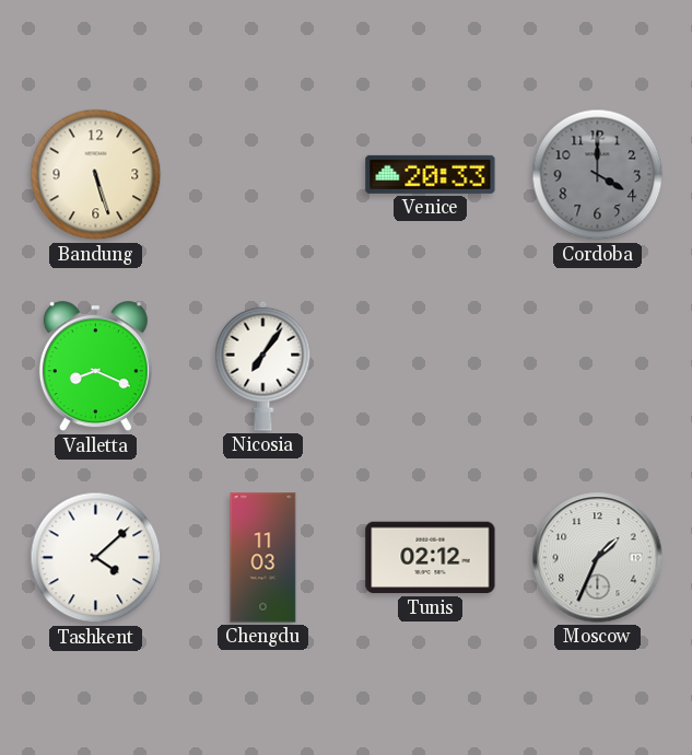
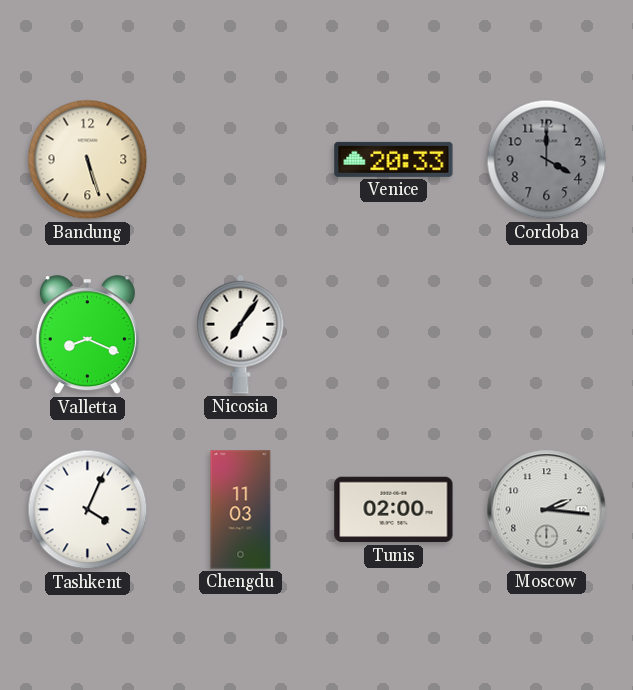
Tashkent: 4:08 -> 4:04
Tunis: 02:12 -> 02:00
Moscow: 1:34 -> 2:16
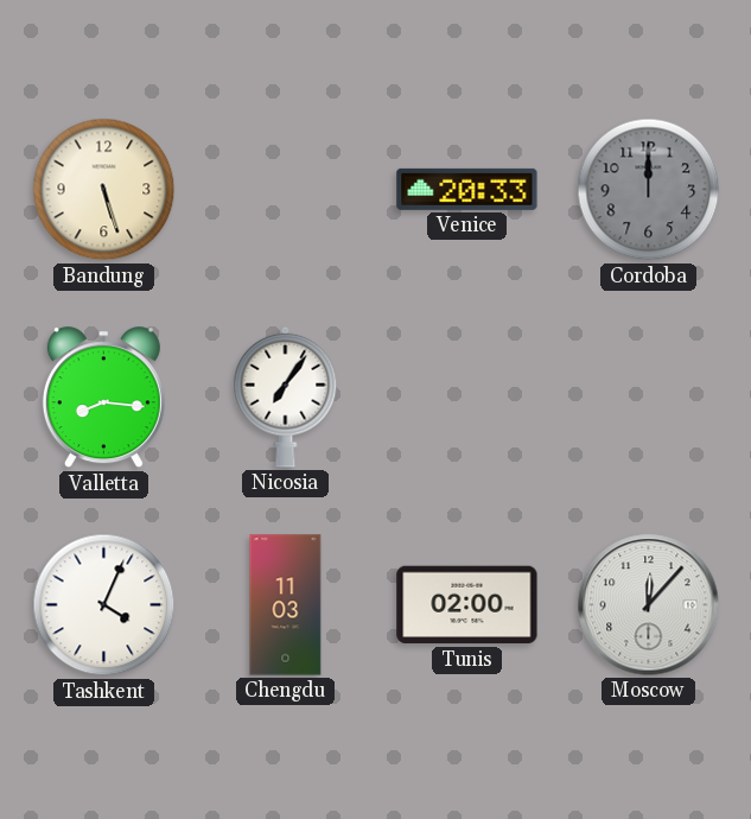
Cordoba: 4:00 -> 12:00
Valletta: 8:19 -> 8:16
Moscow: 2:16 -> 12:07
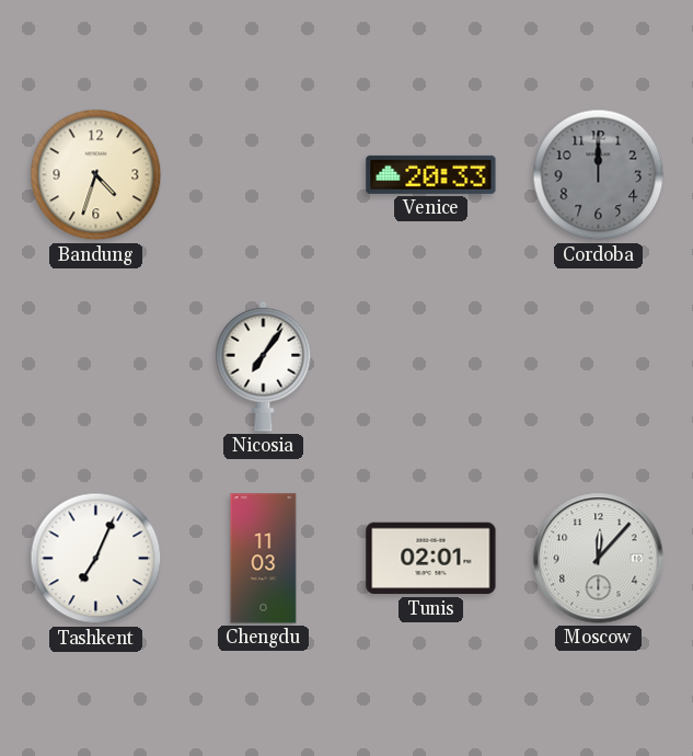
Bandung: 5:27 -> 4:33
Valletta: 8:16 -> none
Tashkent: 4:04 -> 7:04
Tunis: 02:00 -> 02:01
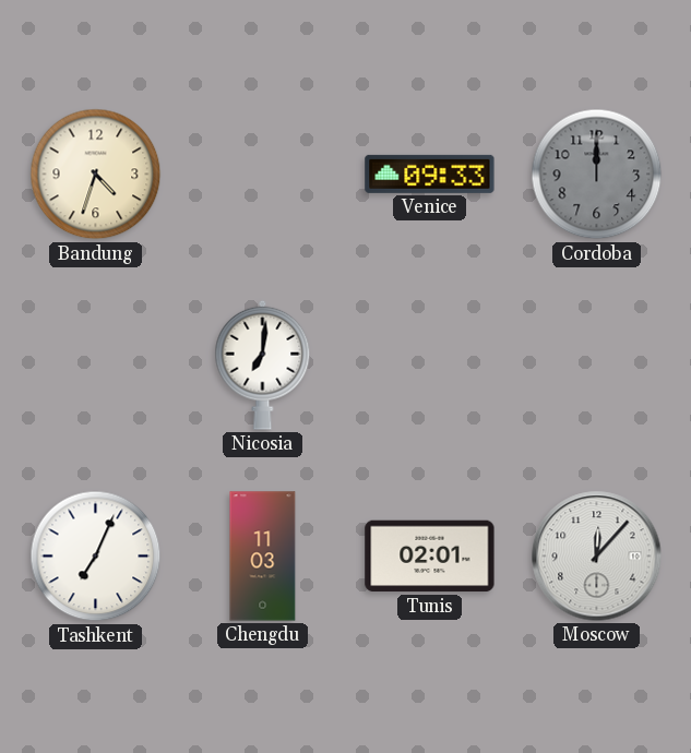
Venice: 20:33 -> 09:33
Nicosia: 7:06 -> 7:01
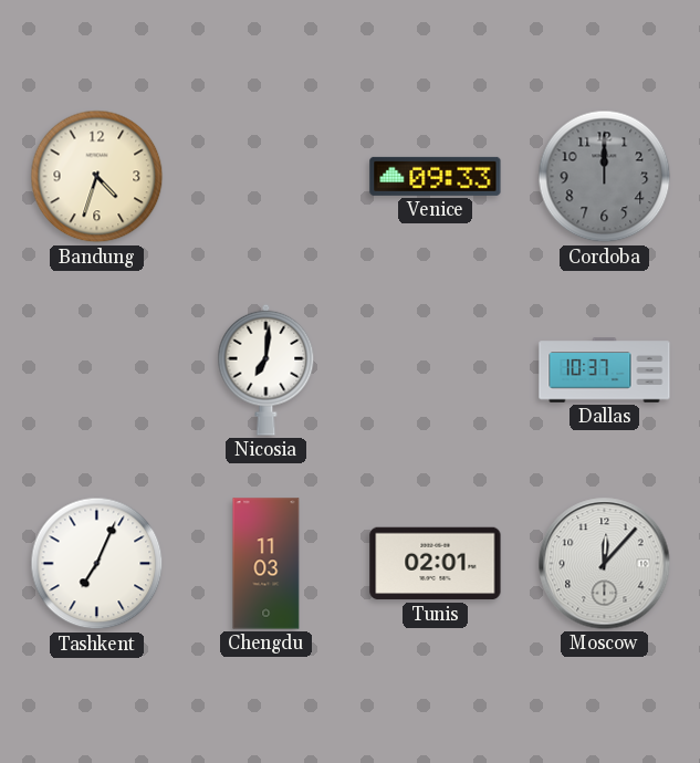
Dallas: none -> 10:37
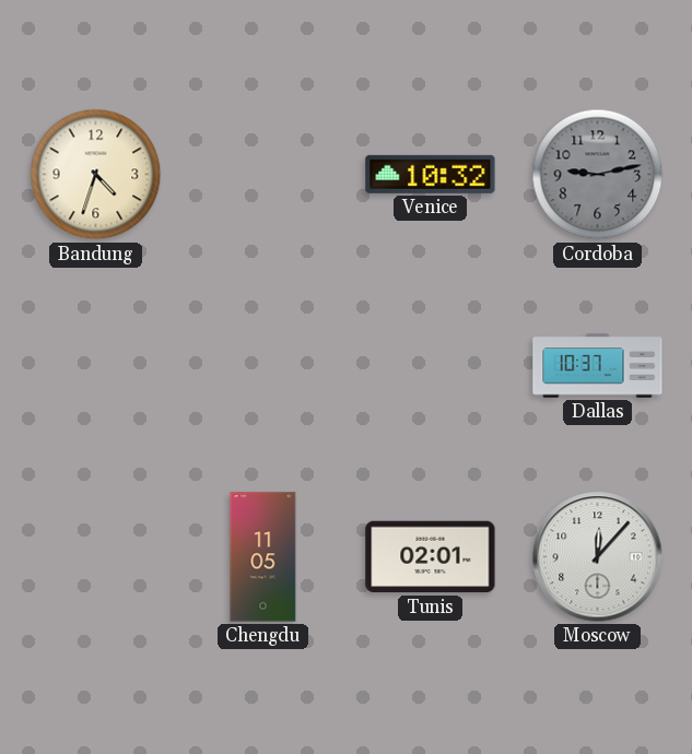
Venice: 09:33 -> 10:32
Cordoba: 12:00 -> 9:13
Nicosia: 7:01 -> none
Tashkent: 7:04 -> none
Chengdu: 11:03 -> 11:05
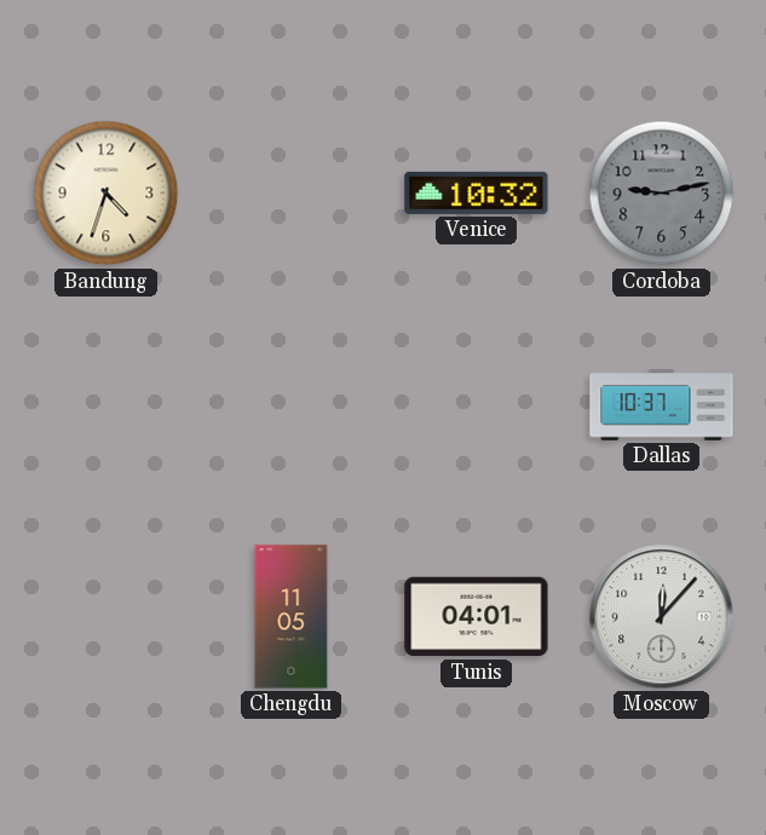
Tunis: 02:01 -> 04:01
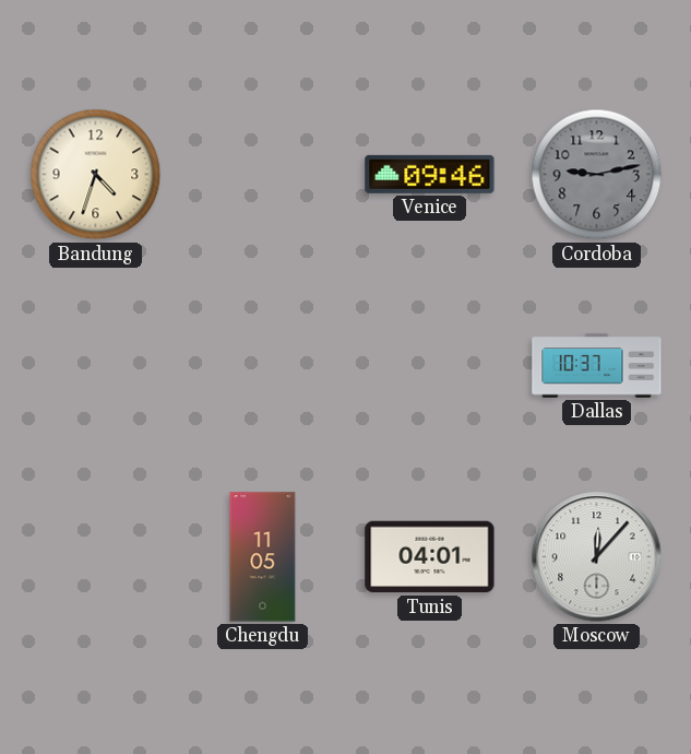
Venice: 10:32 -> 09:46
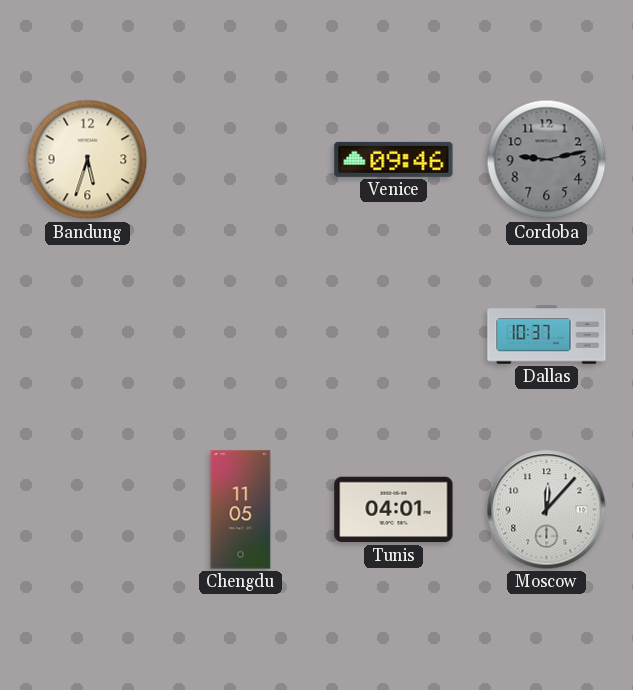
Bandung: 4:33 -> 5:33
